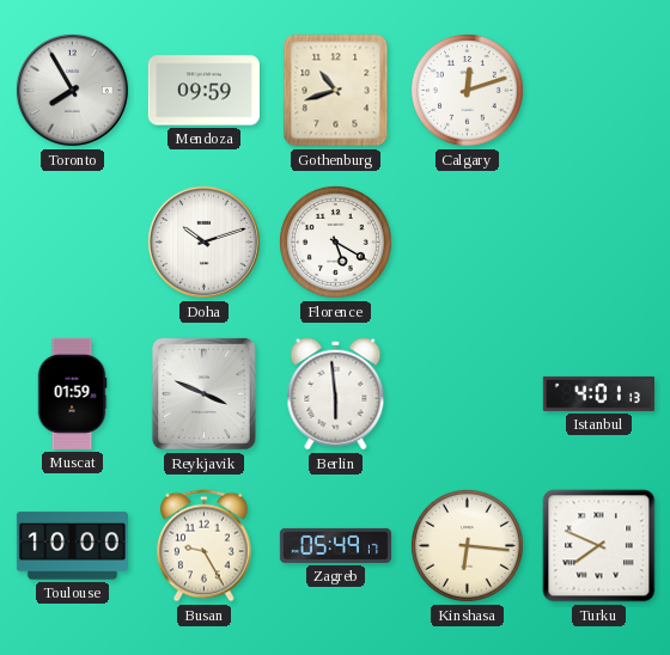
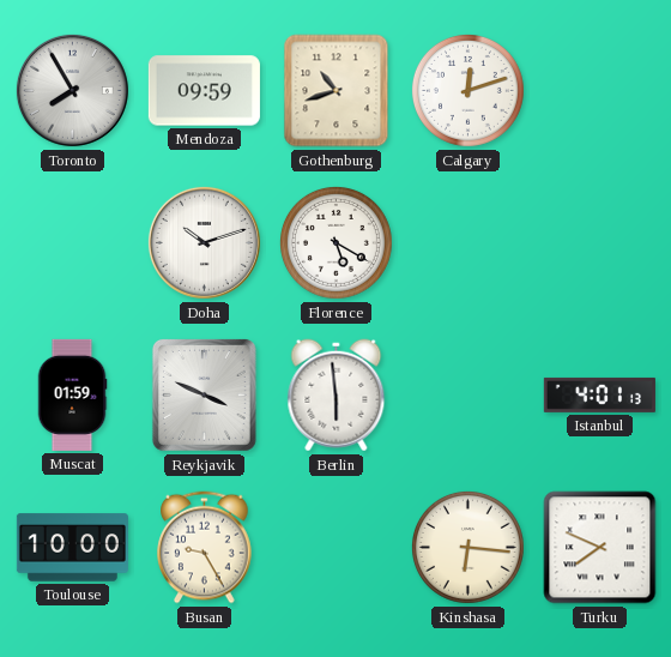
Zagreb: 05:49 -> none
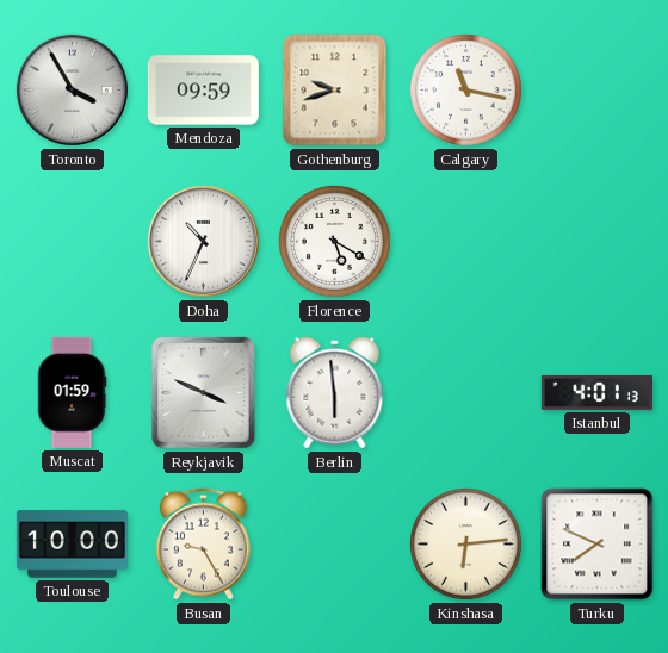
Toronto: 7:55 -> 3:55
Gothenburg: 10:42 -> 9:42
Calgary: 12:12 -> 11:17
Doha: 10:12 -> 10:34
Kinshasa: 6:16 -> 6:14
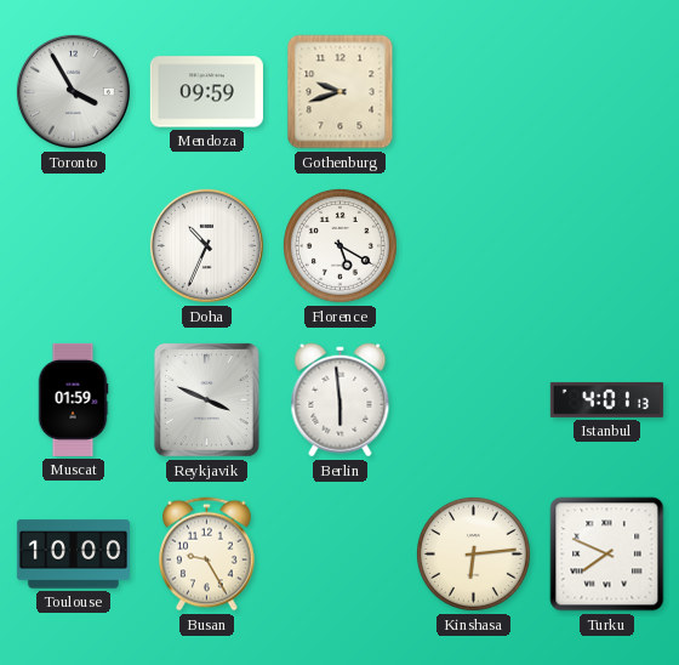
Calgary: 11:17 -> none
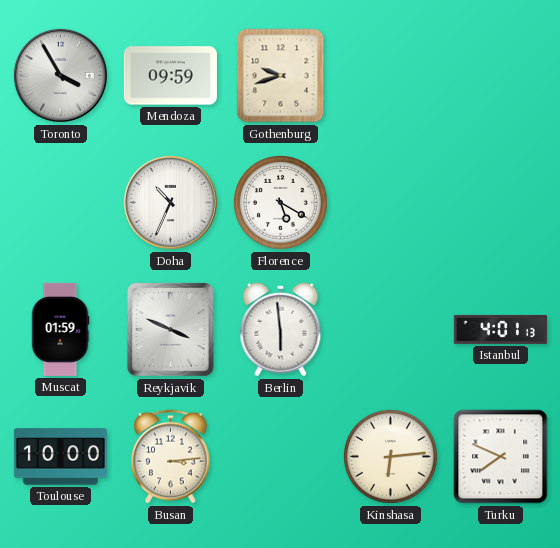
Busan: 9:25 -> 3:14
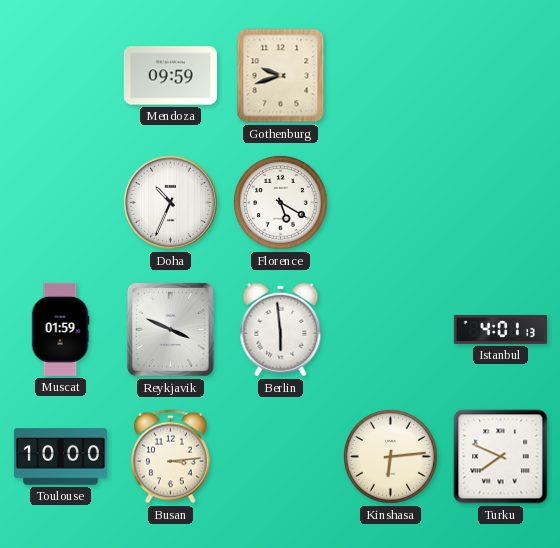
Toronto: 3:55 -> none
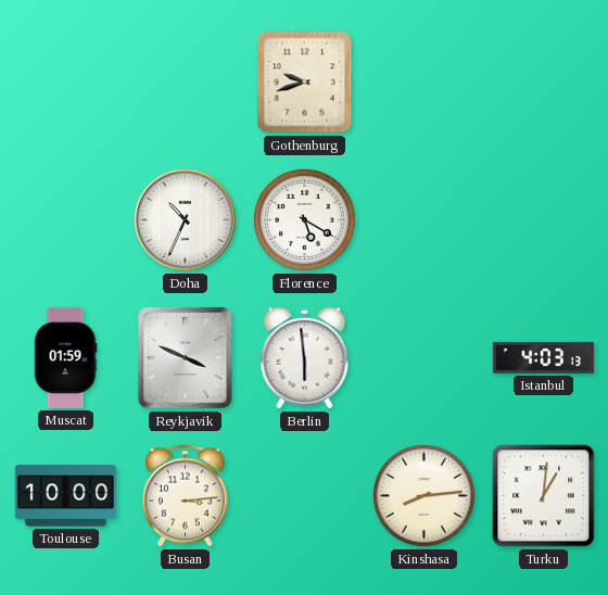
Mendoza: 09:59 -> none
Istanbul: 4:01 -> 4:03
Kinshasa: 6:14 -> 8:14
Turku: 7:49 -> 1:01
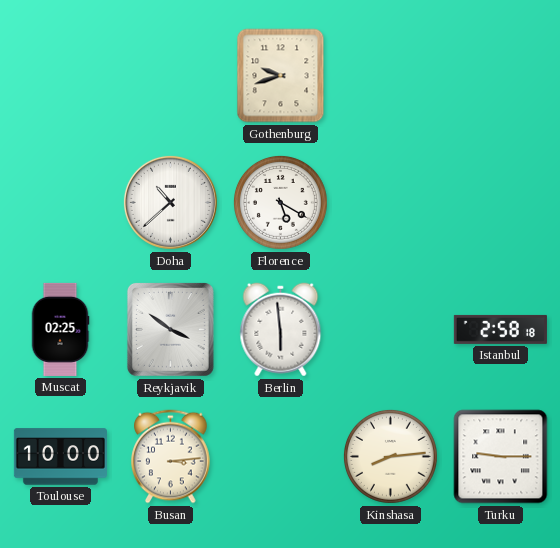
Doha: 10:34 -> 10:38
Muscat: 01:59 -> 02:25
Reykjavik: 3:49 -> 3:51
Istanbul: 4:03 -> 2:58
Turku: 1:01 -> 9:15
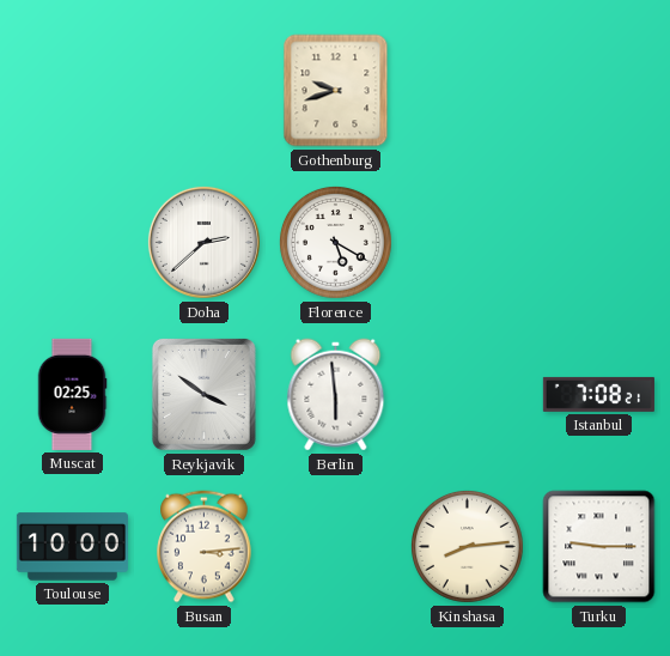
Doha: 10:38 -> 2:38
Istanbul: 2:58 -> 7:08
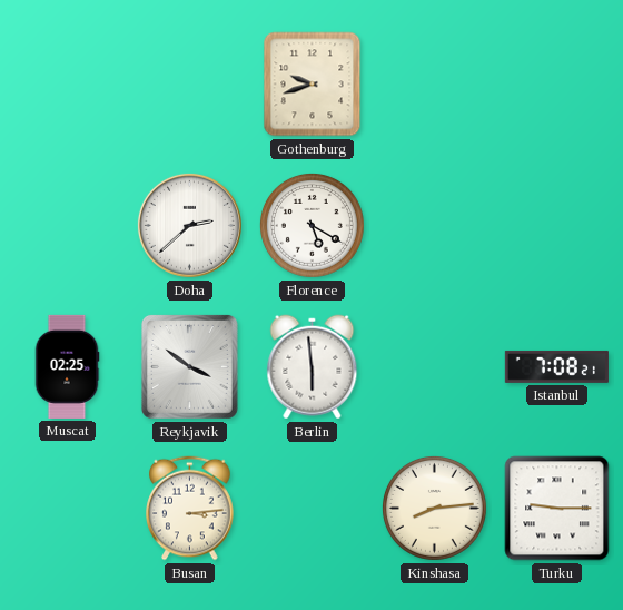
Toulouse: 10:00 -> none
